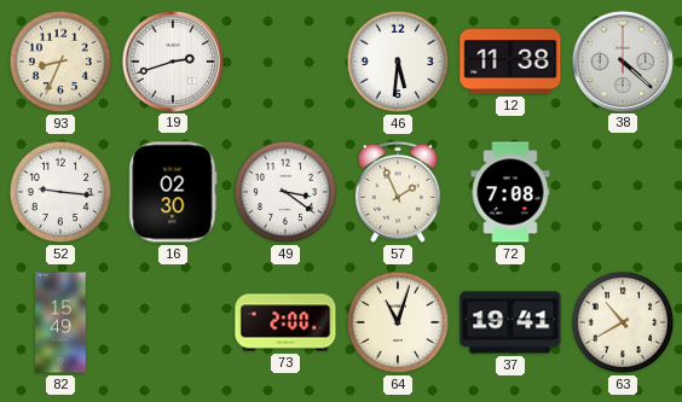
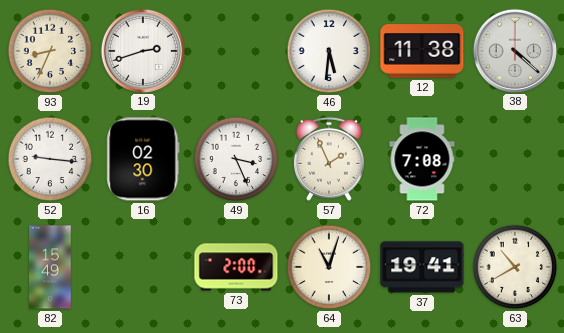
49: 3:21 -> 3:26
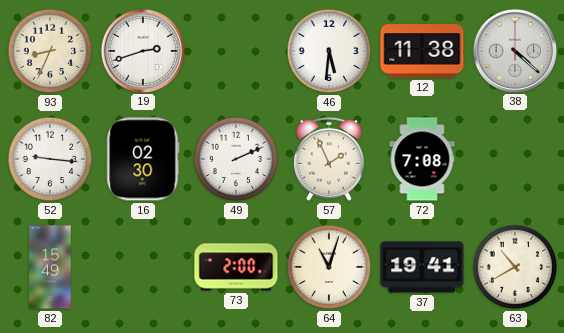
49: 3:26 -> 2:11
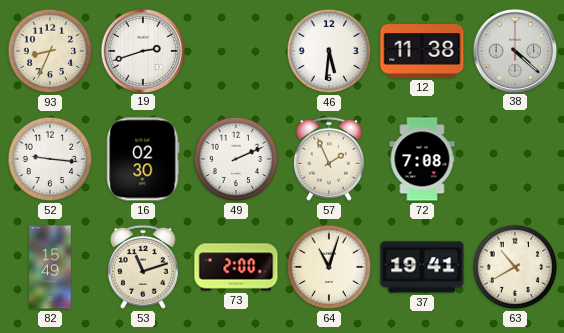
53: none -> 11:12
